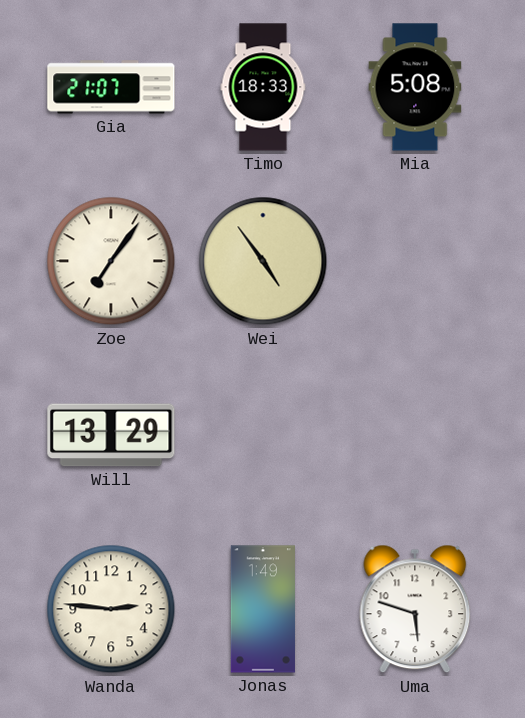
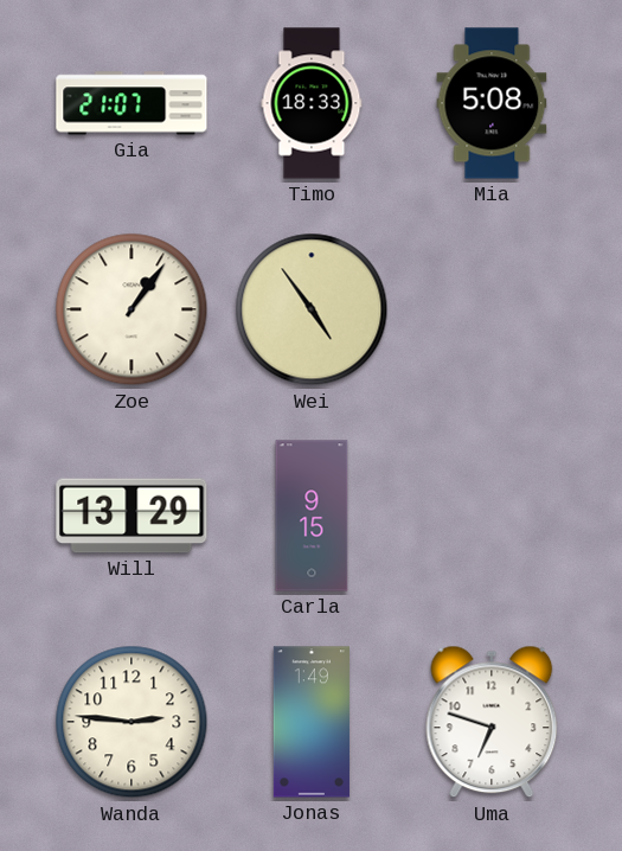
Zoe: 7:06 -> 1:06
Carla: none -> 9:15
Uma: 5:48 -> 6:48
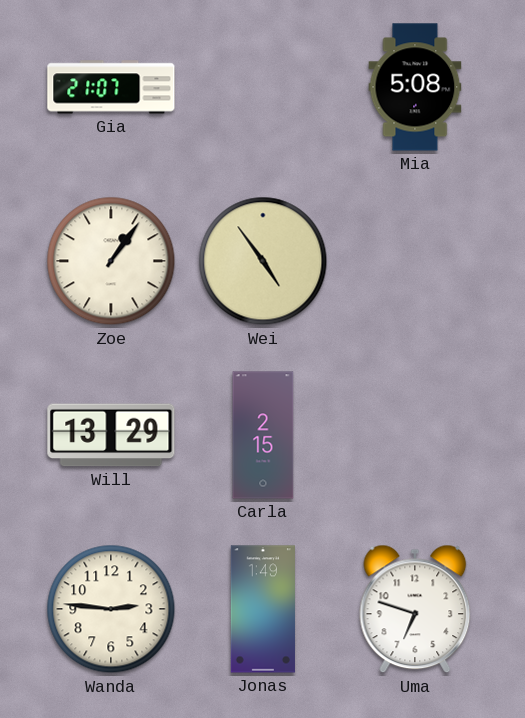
Timo: 18:33 -> none
Carla: 9:15 -> 2:15
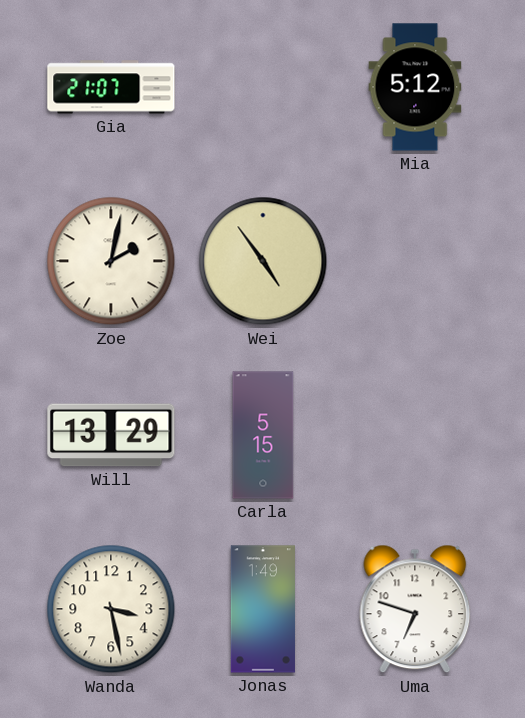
Mia: 5:08 -> 5:12
Zoe: 1:06 -> 2:02
Carla: 2:15 -> 5:15
Wanda: 2:46 -> 3:28
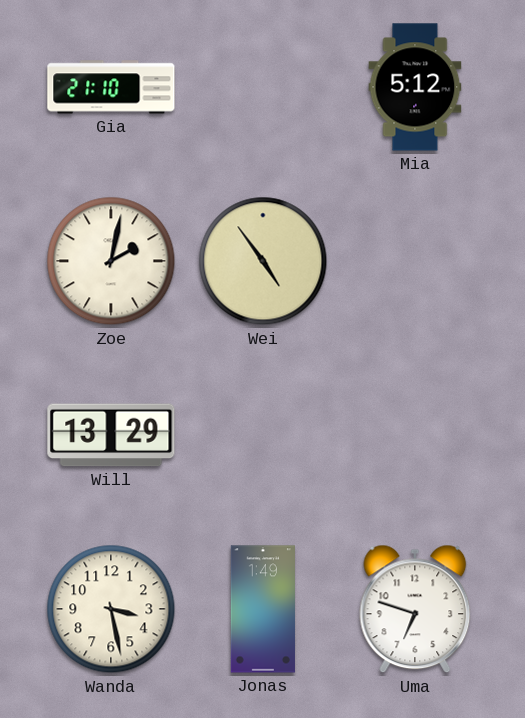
Gia: 21:07 -> 21:10
Carla: 5:15 -> none
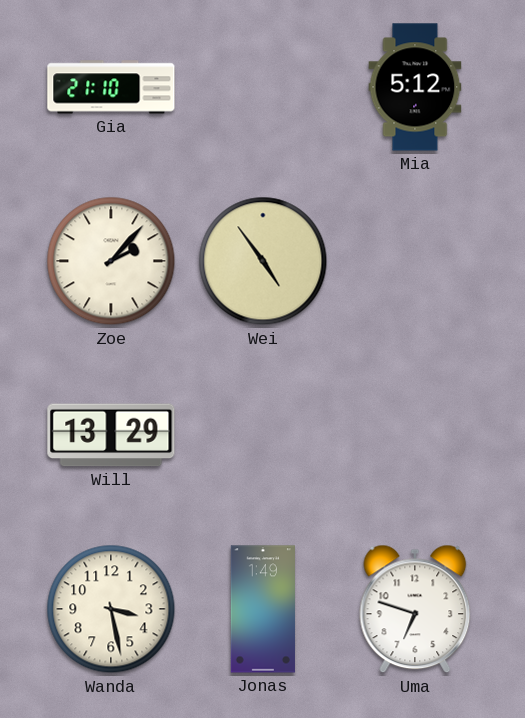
Zoe: 2:02 -> 2:07
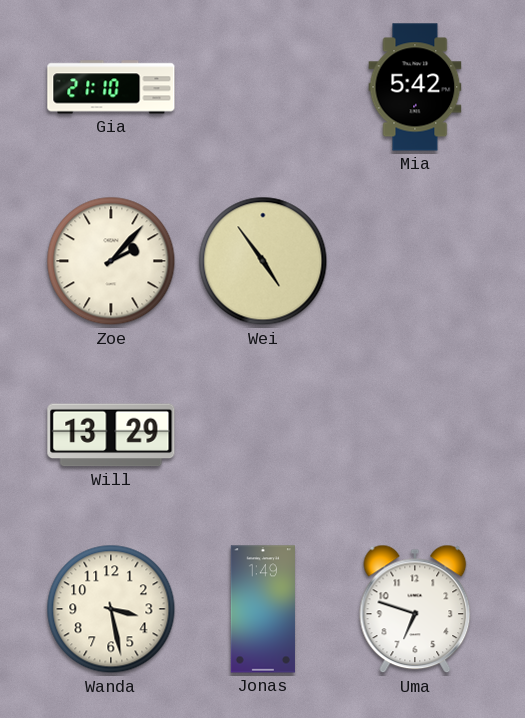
Mia: 5:12 -> 5:42
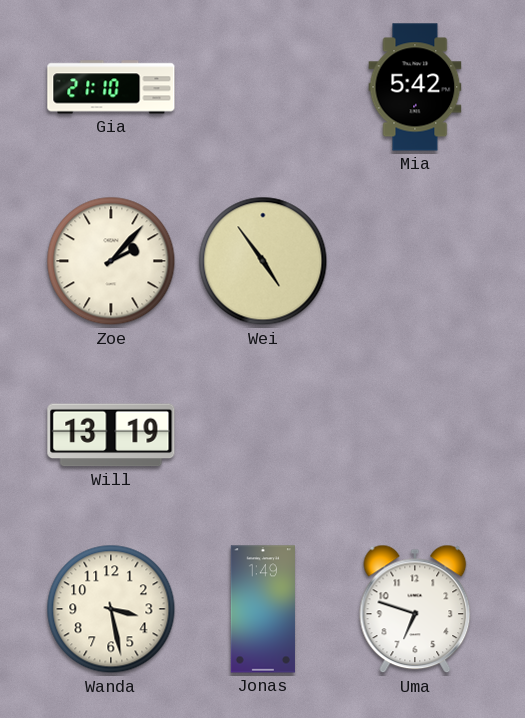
Will: 13:29 -> 13:19
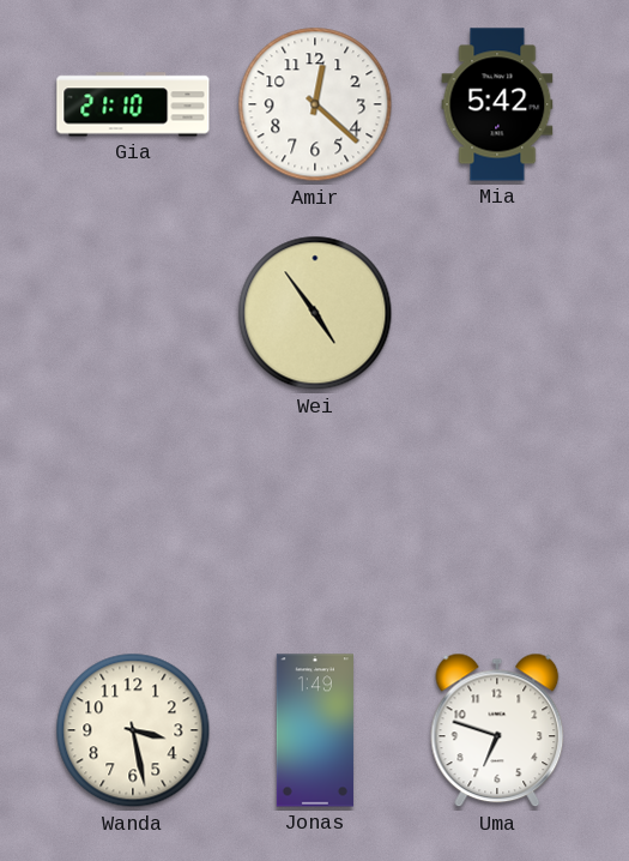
Amir: none -> 12:22
Zoe: 2:07 -> none
Will: 13:19 -> none
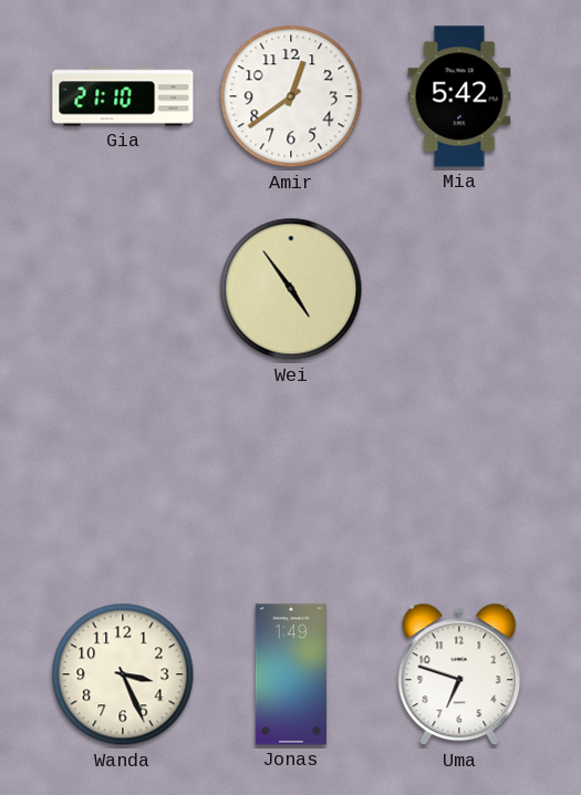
Amir: 12:22 -> 12:39
Wanda: 3:28 -> 3:26
